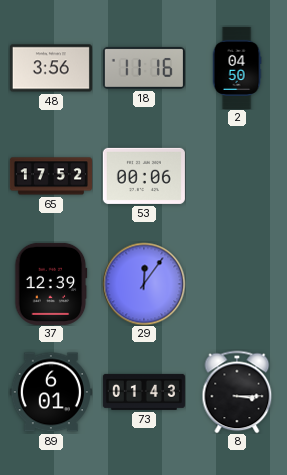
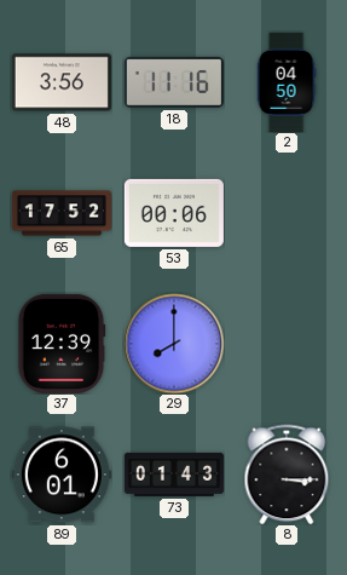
29: 12:06 -> 8:00
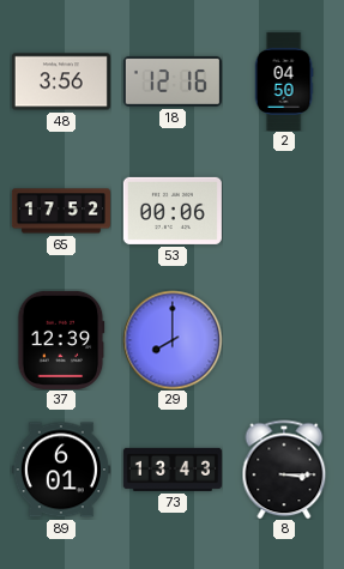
18: 11:16 -> 12:16
73: 01:43 -> 13:43
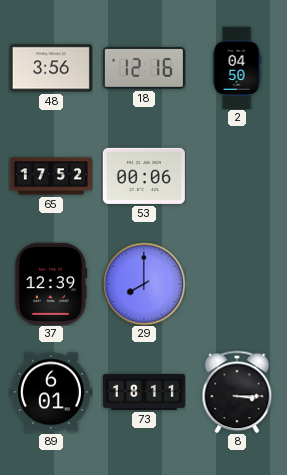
73: 13:43 -> 18:11
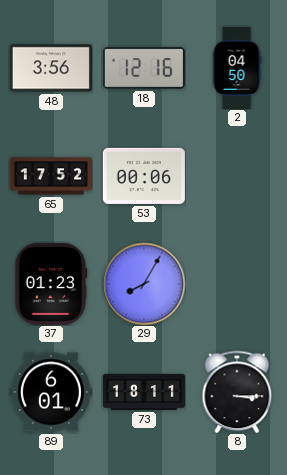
37: 12:39 -> 01:23
29: 8:00 -> 8:05
